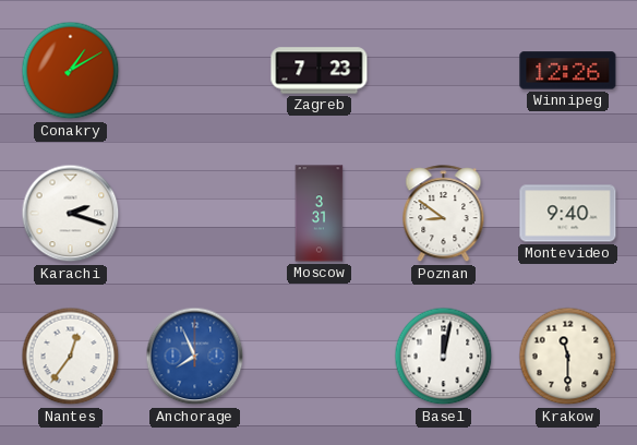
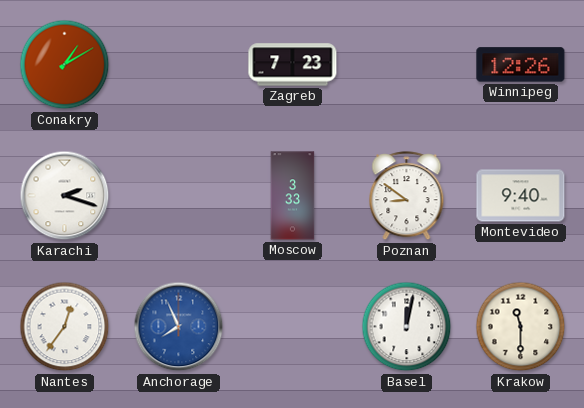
Moscow: 3:31 -> 3:33
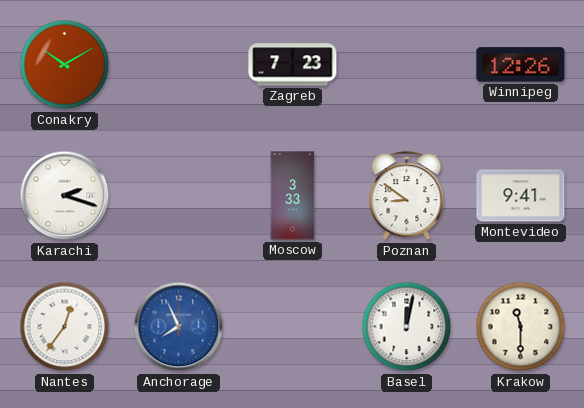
Conakry: 1:10 -> 10:10
Montevideo: 9:40 -> 9:41
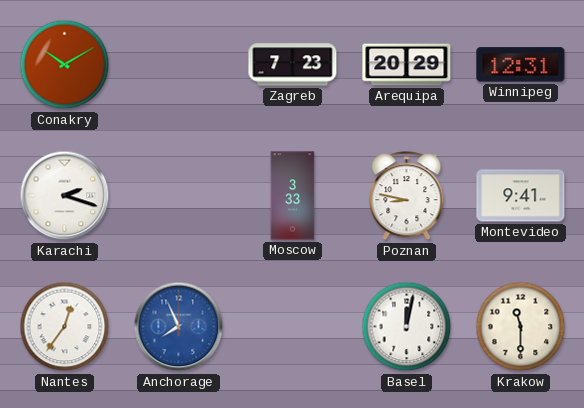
Arequipa: none -> 20:29
Winnipeg: 12:26 -> 12:31
Poznan: 8:51 -> 8:47
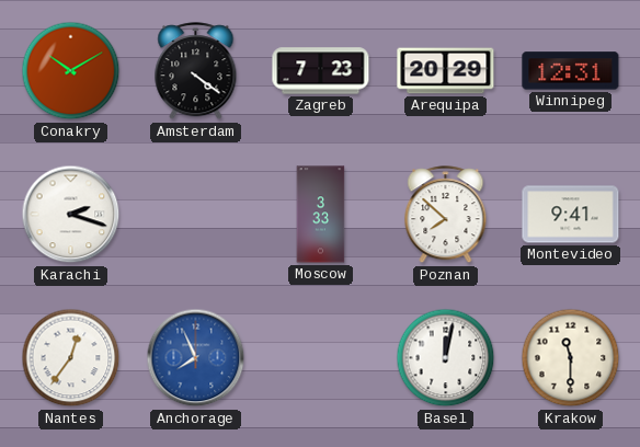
Amsterdam: none -> 4:21
Poznan: 8:47 -> 7:52
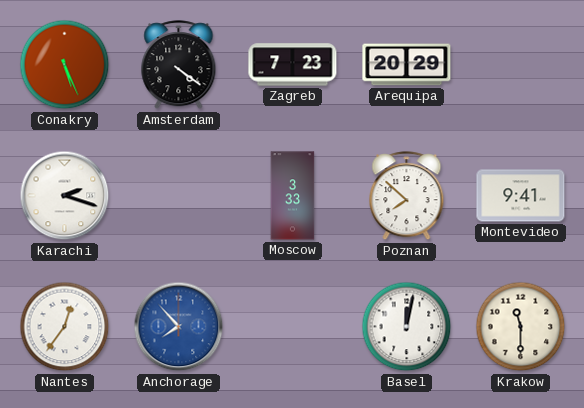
Conakry: 10:10 -> 5:26
Winnipeg: 12:31 -> none
Anchorage: 7:56 -> 7:53
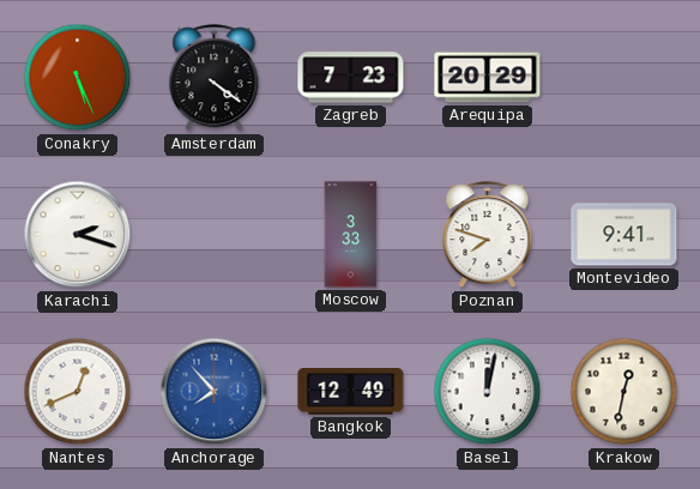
Poznan: 7:52 -> 7:48
Nantes: 12:36 -> 12:41
Bangkok: none -> 12:49
Krakow: 11:30 -> 12:32
